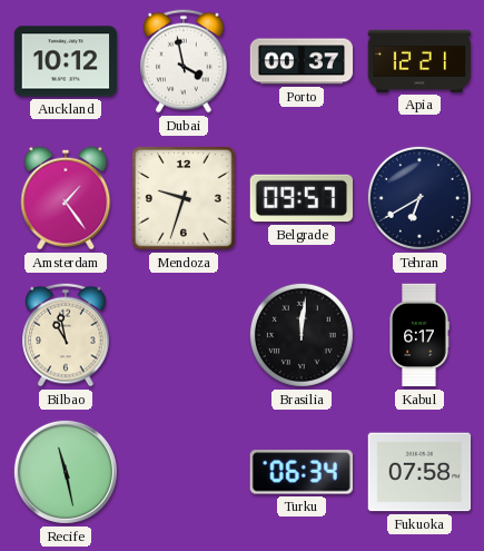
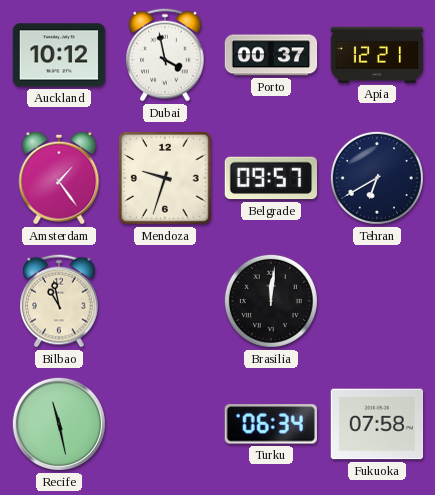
Kabul: 6:17 -> none
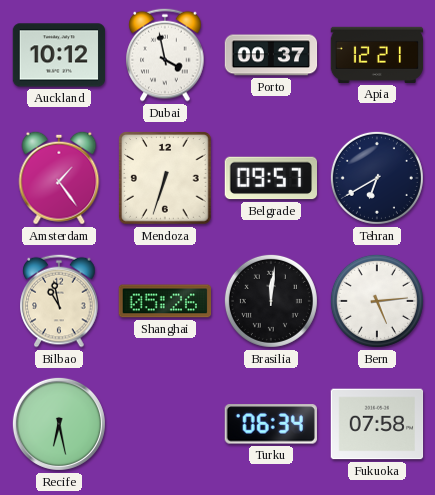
Mendoza: 9:33 -> 6:33
Shanghai: none -> 05:26
Bern: none -> 5:14
Recife: 11:28 -> 6:28
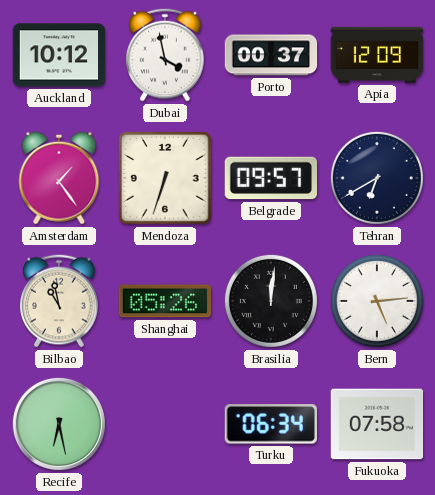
Apia: 12:21 -> 12:09
